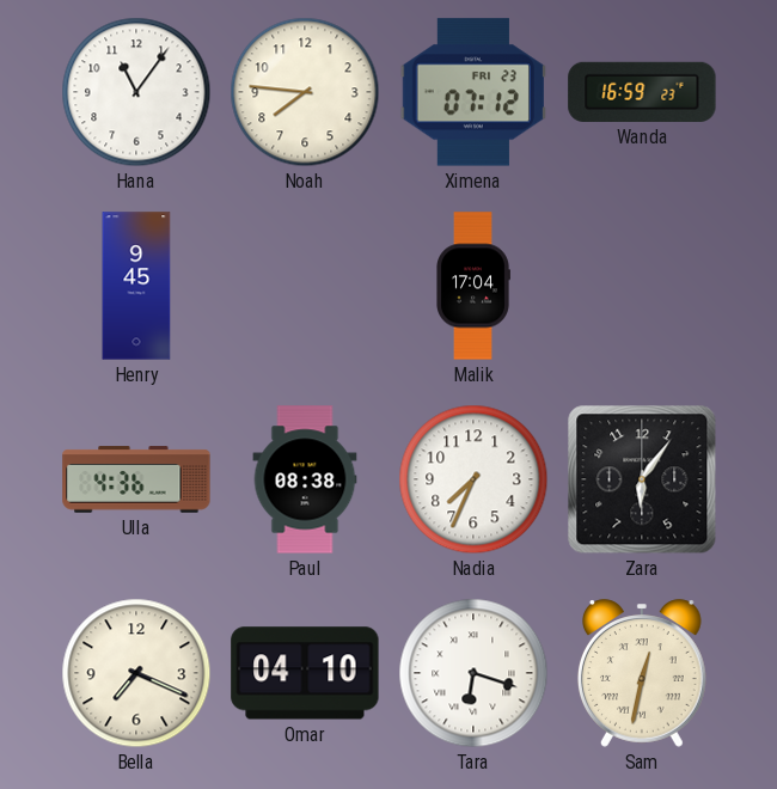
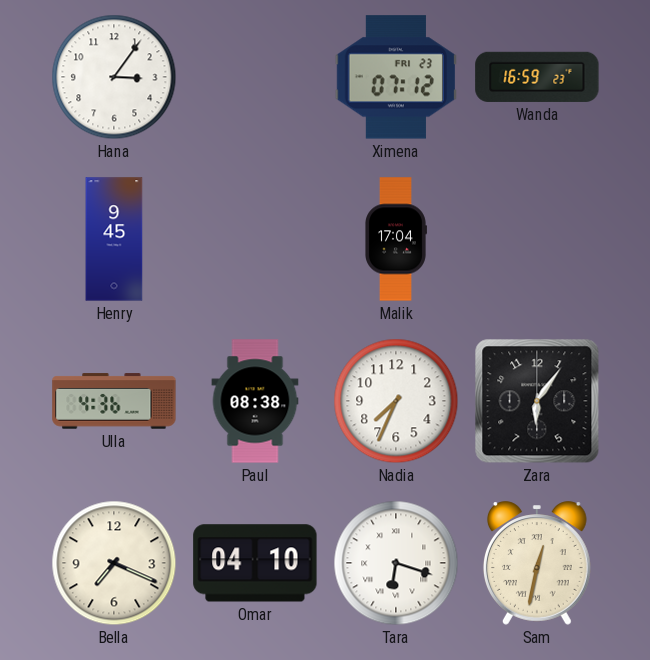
Hana: 11:06 -> 3:06
Noah: 7:46 -> none
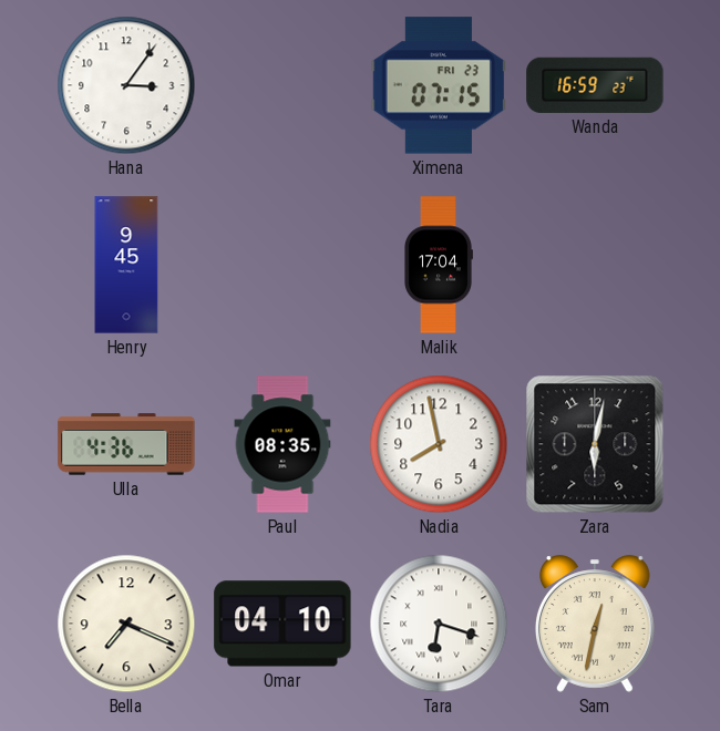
Ximena: 07:12 -> 07:15
Paul: 08:38 -> 08:35
Nadia: 7:34 -> 7:58
Zara: 6:06 -> 6:02
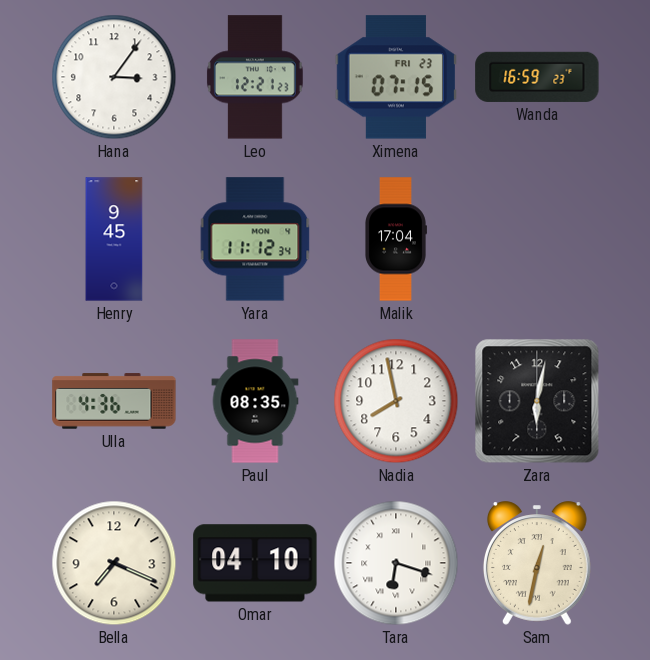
Leo: none -> 12:21
Yara: none -> 11:12
